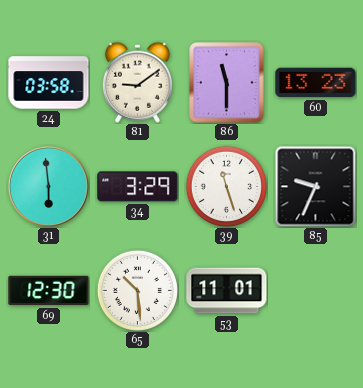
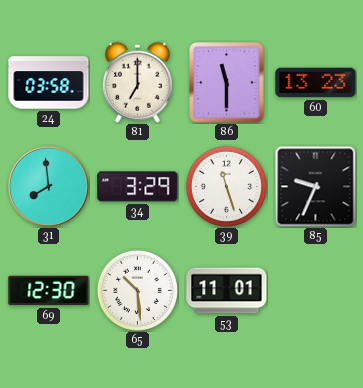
81: 9:09 -> 7:00
31: 5:59 -> 7:59
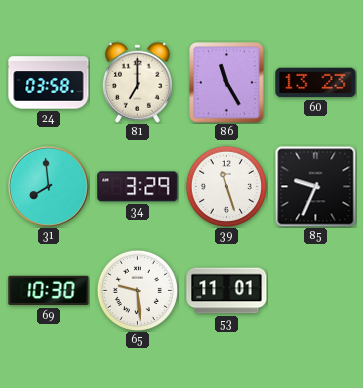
86: 11:30 -> 11:25
69: 12:30 -> 10:30
65: 10:29 -> 9:29
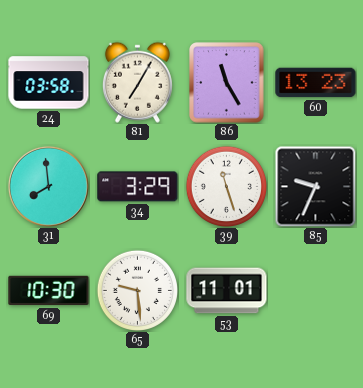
81: 7:00 -> 7:05
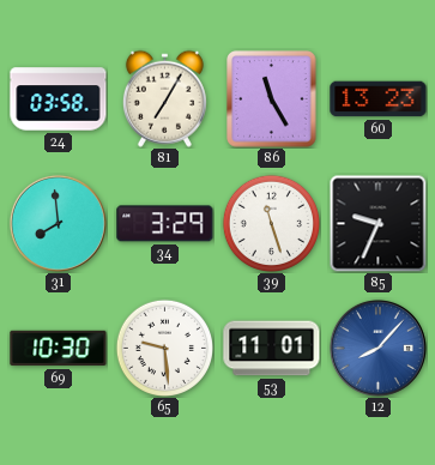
12: none -> 8:07
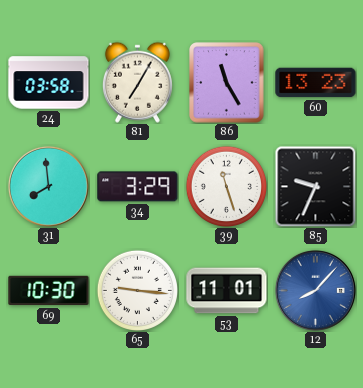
65: 9:29 -> 9:16
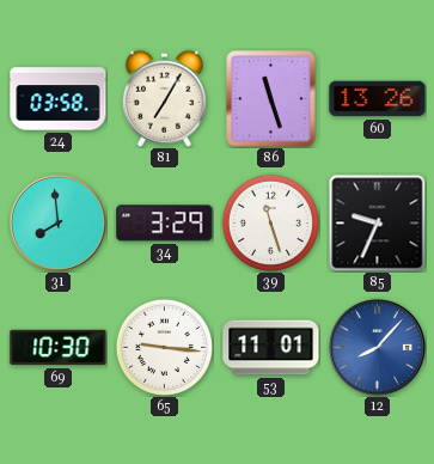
86: 11:25 -> 11:27
60: 13:23 -> 13:26
